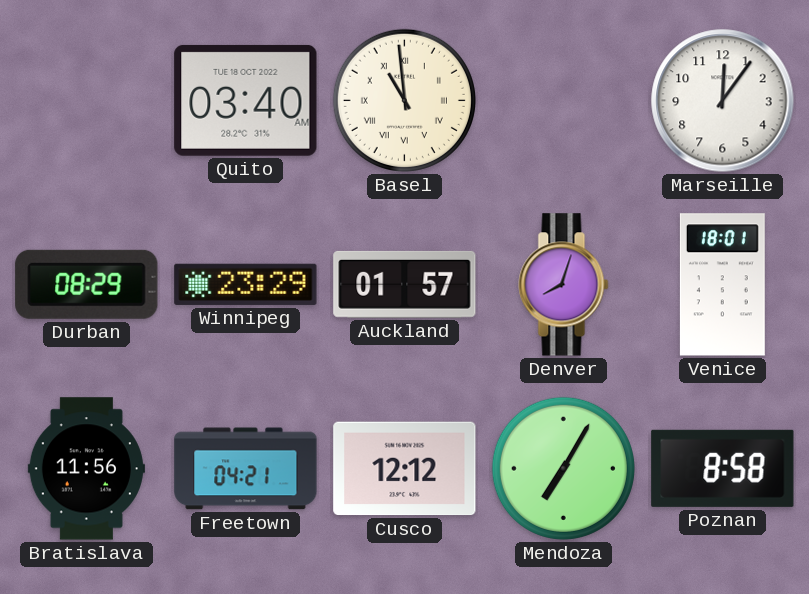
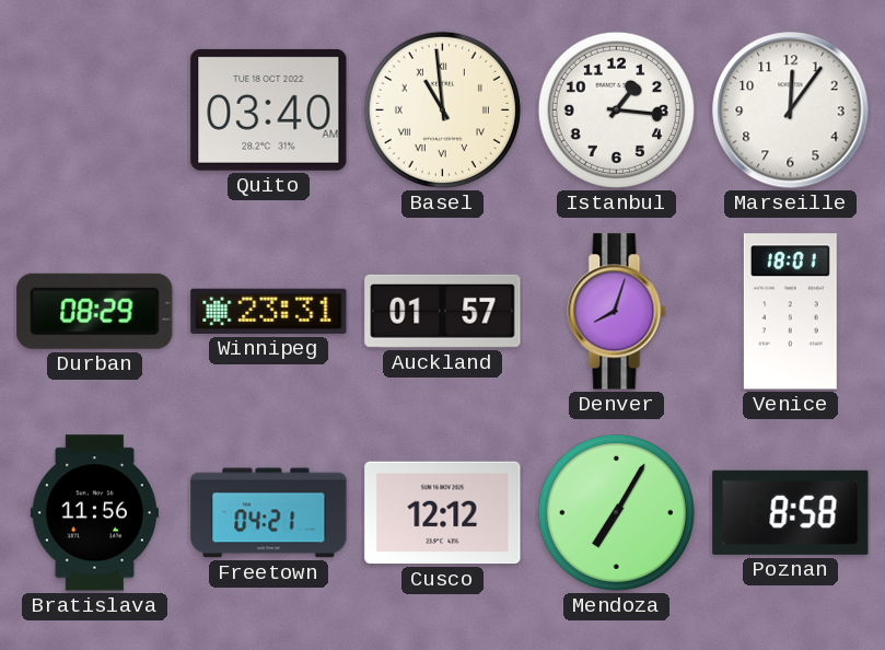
Istanbul: none -> 1:16
Winnipeg: 23:29 -> 23:31
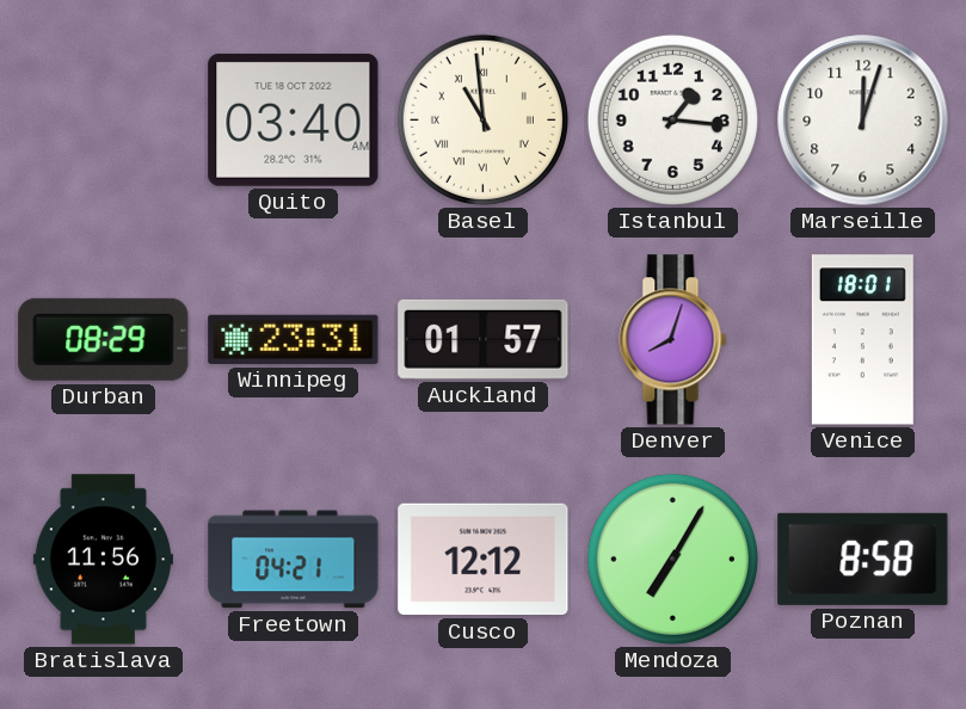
Marseille: 12:06 -> 12:03
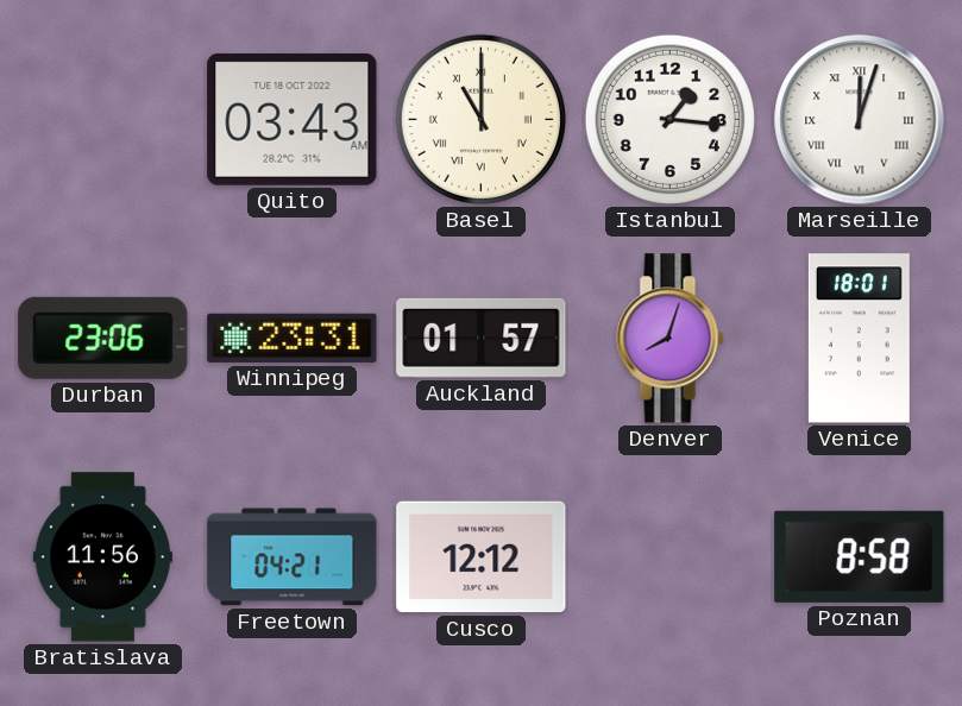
Quito: 03:40 -> 03:43
Basel: 10:59 -> 11:00
Marseille numerals: Arabic -> Roman
Durban: 08:29 -> 23:06
Mendoza: 7:05 -> none
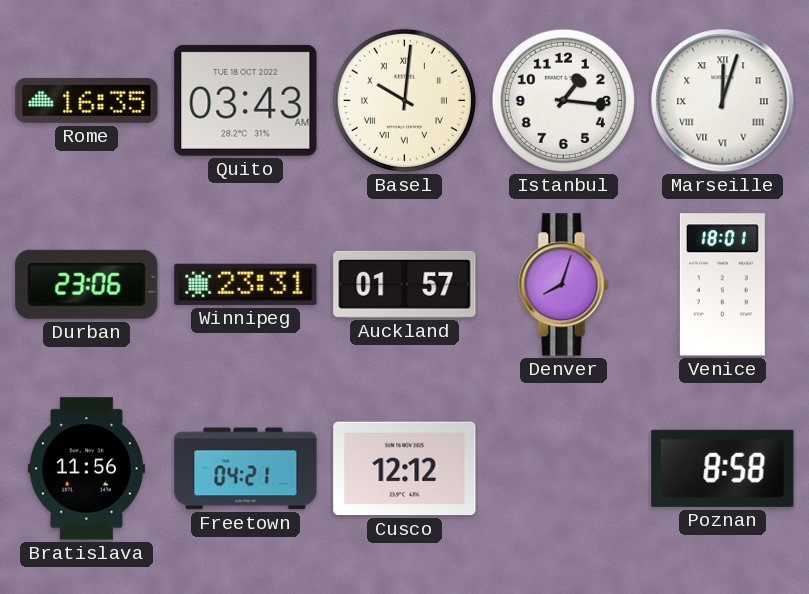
Rome: none -> 16:35
Basel: 11:00 -> 10:01
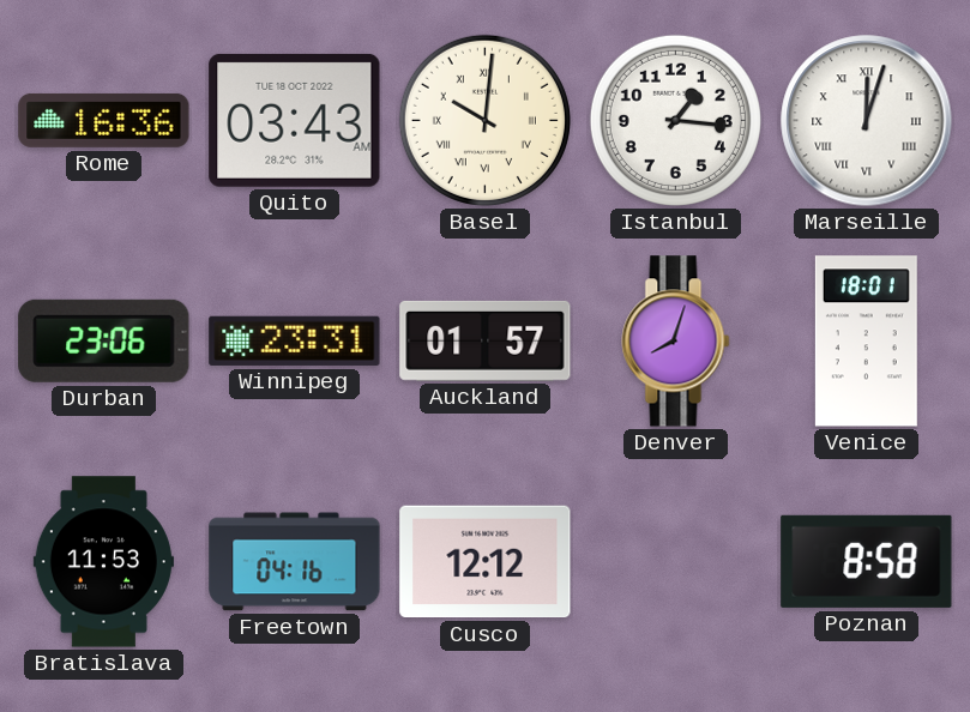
Rome: 16:35 -> 16:36
Bratislava: 11:56 -> 11:53
Freetown: 04:21 -> 04:16
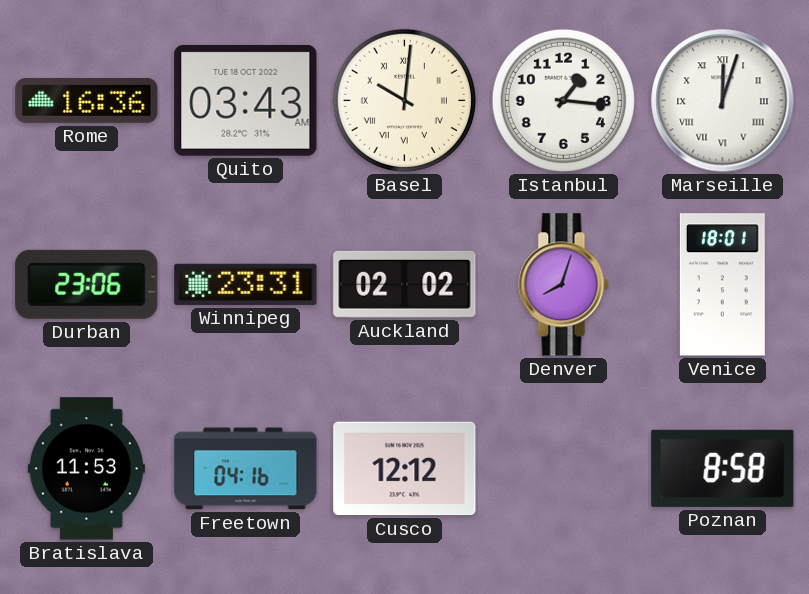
Auckland: 01:57 -> 02:02
